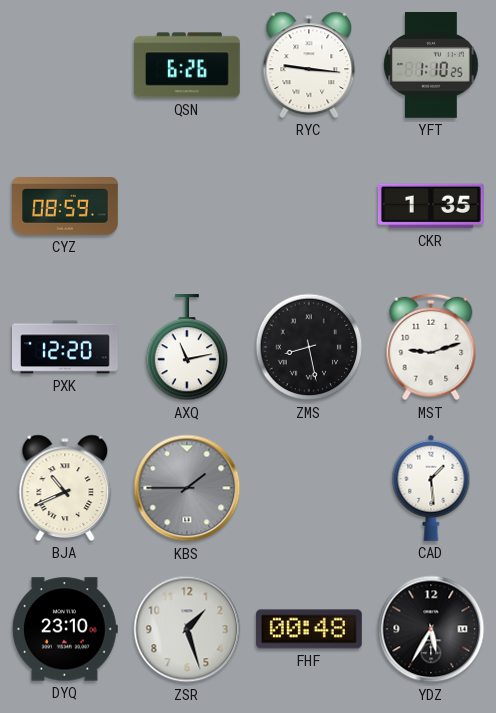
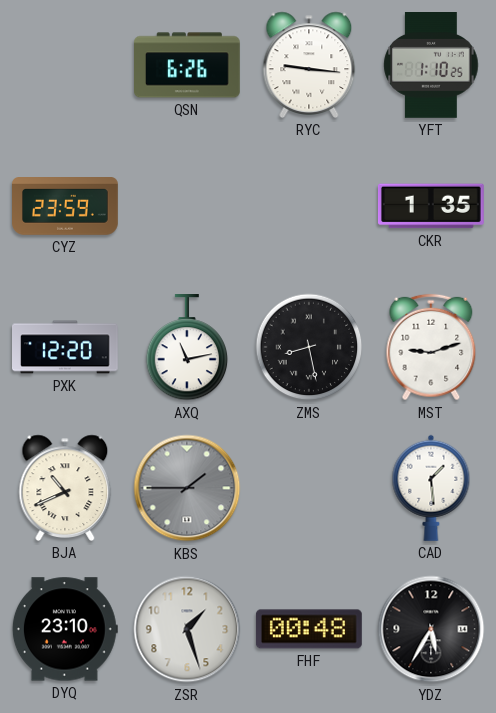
CYZ: 08:59 -> 23:59
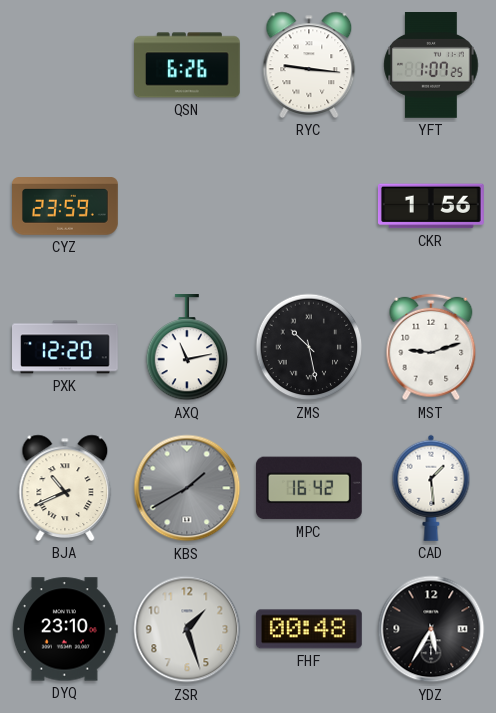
YFT: 1:10 -> 1:07
CKR: 1:35 -> 1:56
ZMS: 8:28 -> 10:28
KBS: 1:45 -> 1:40
MPC: none -> 16:42
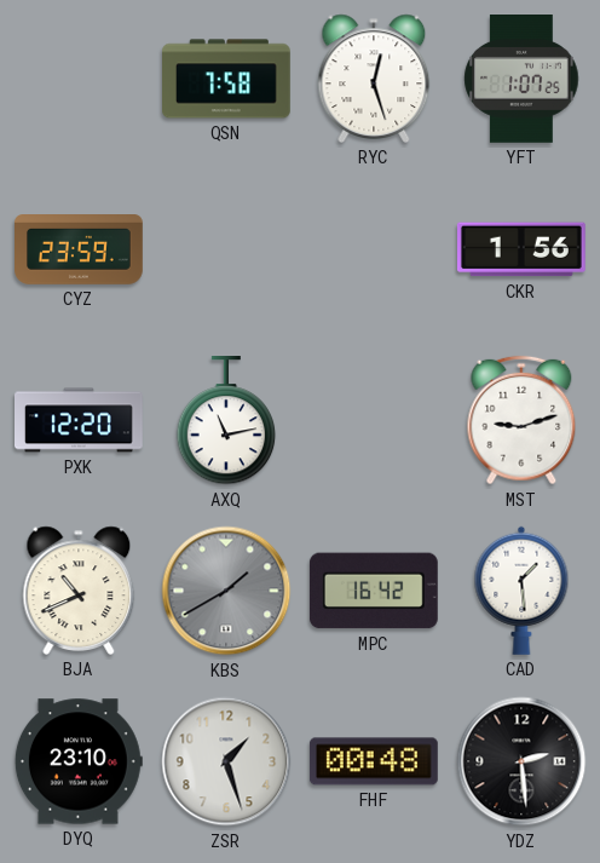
QSN: 6:26 -> 7:58
RYC: 9:16 -> 12:27
ZMS: 10:28 -> none
YDZ: 5:35 -> 2:29
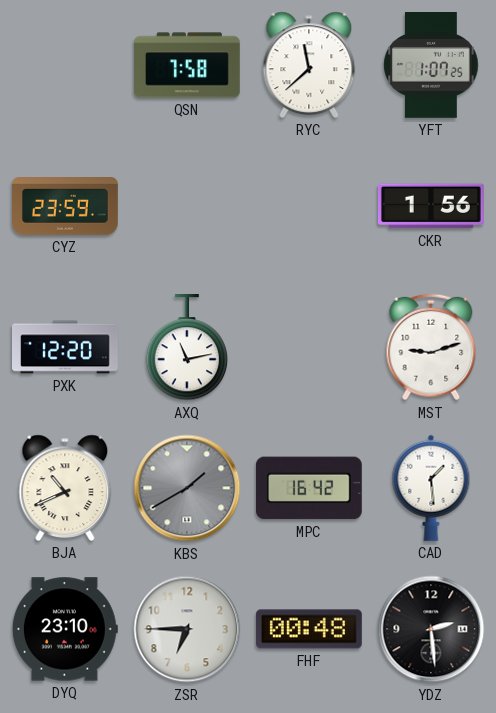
RYC: 12:27 -> 11:38
ZSR: 1:27 -> 6:45
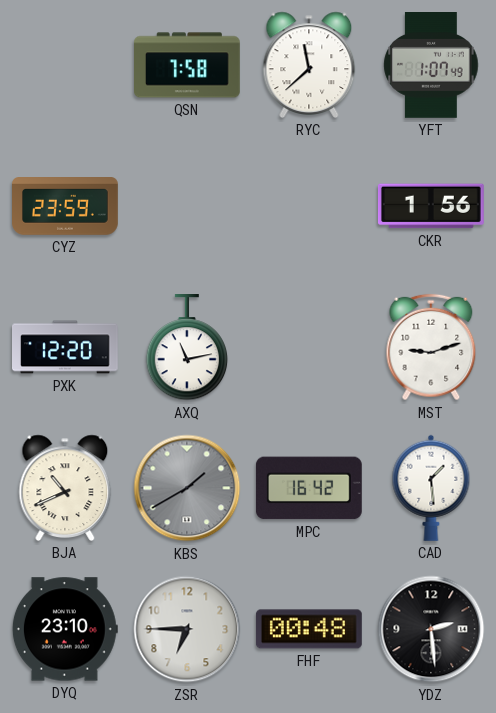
YFT: 1:07:25 -> 1:07:49
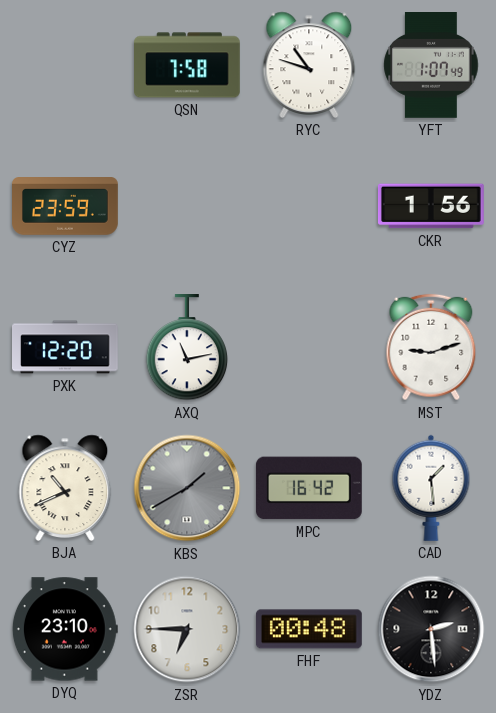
RYC: 11:38 -> 10:48
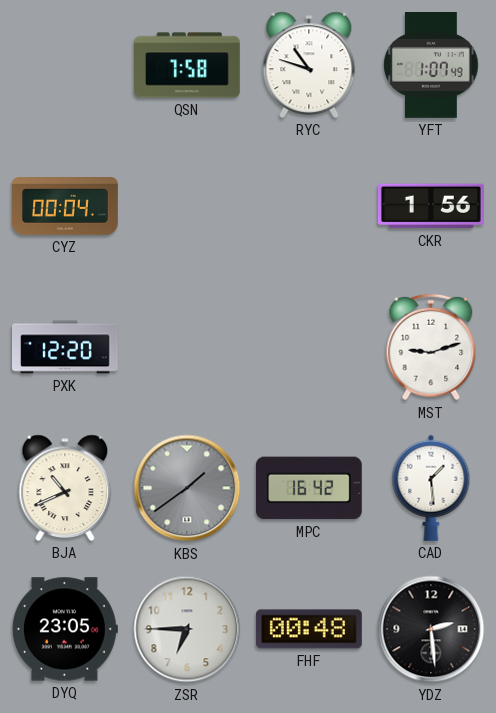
CYZ: 23:59 -> 00:04
AXQ: 11:13 -> none
KBS: 1:40 -> 1:39
DYQ: 23:10 -> 23:05
